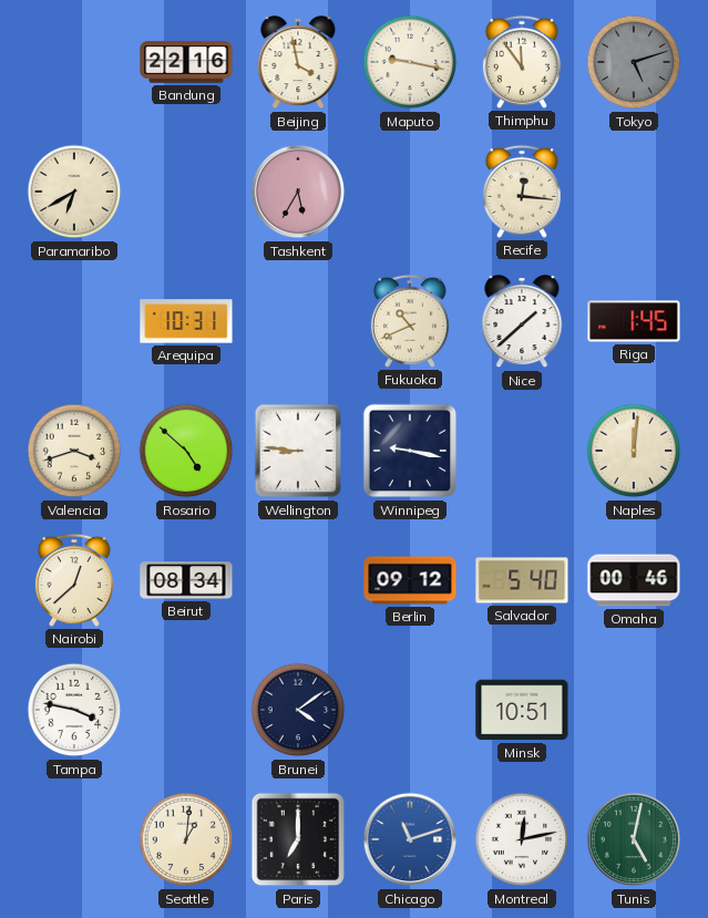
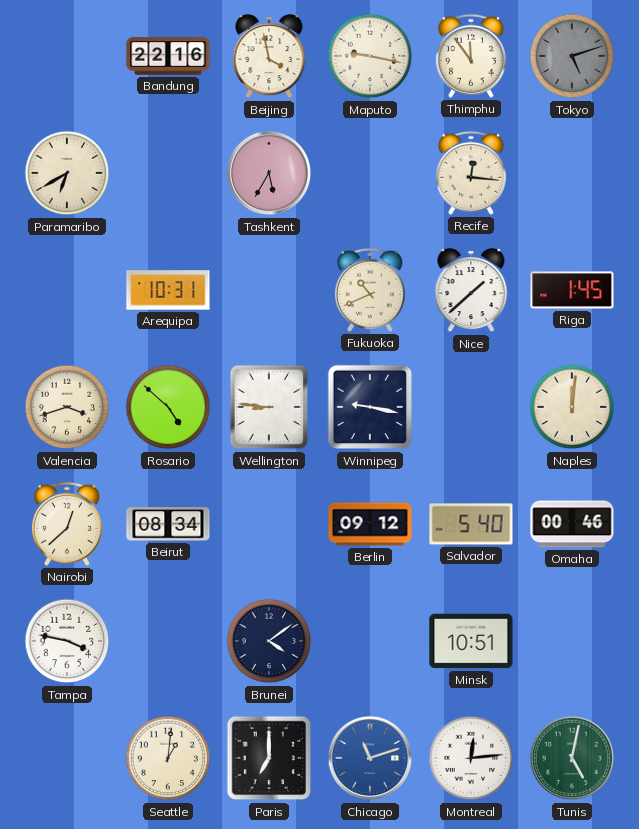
Montreal: 12:13 -> 12:14
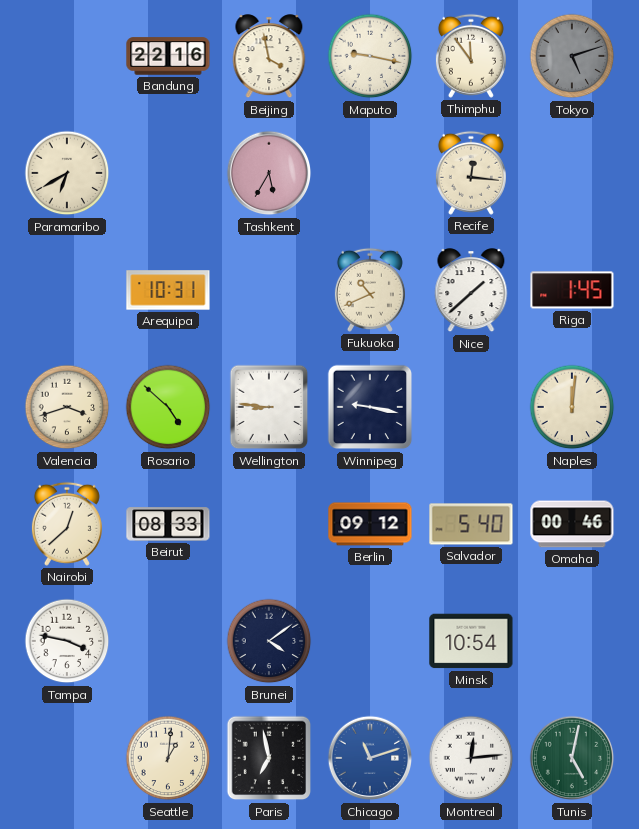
Beirut: 08:34 -> 08:33
Minsk: 10:51 -> 10:54
Paris: 7:00 -> 6:58
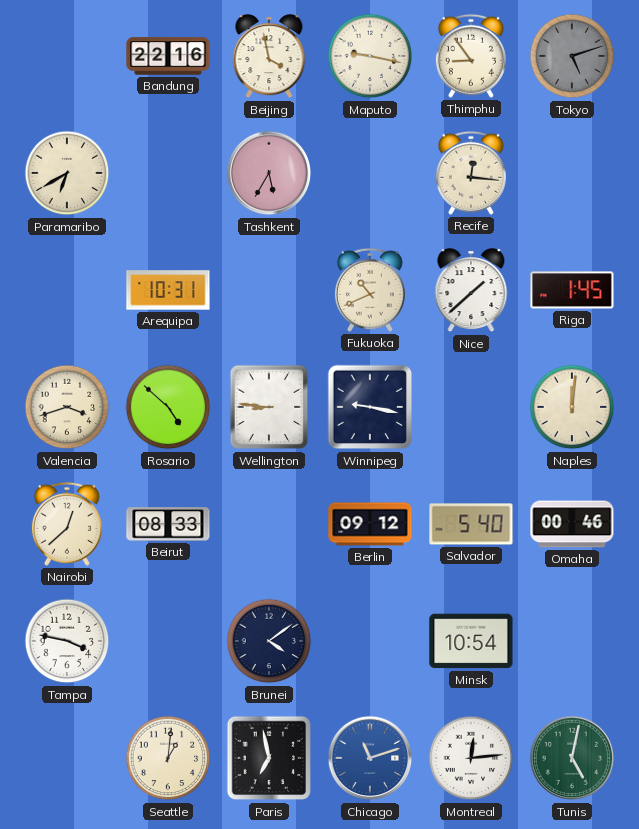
Thimphu: 11:54 -> 8:54
